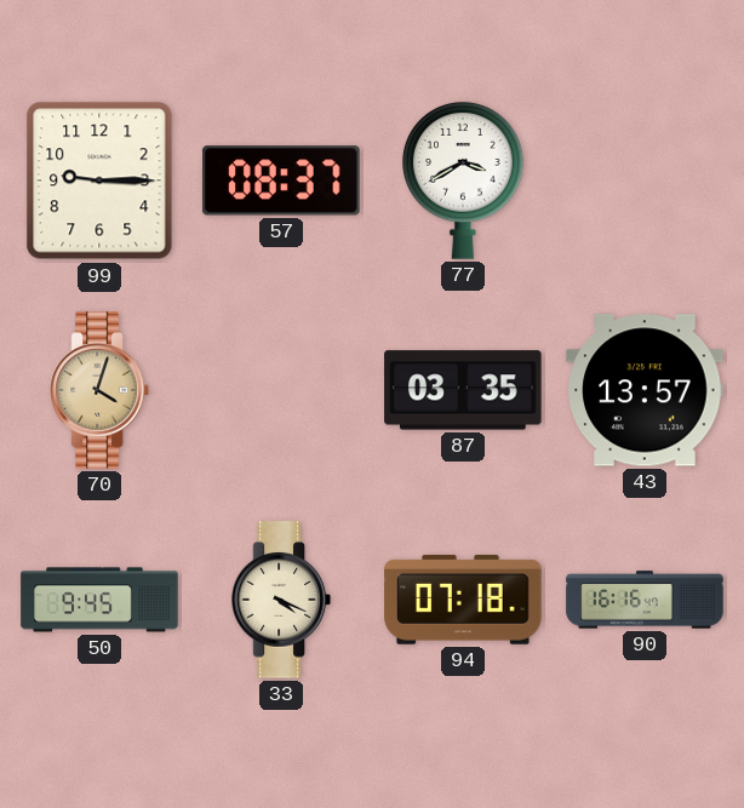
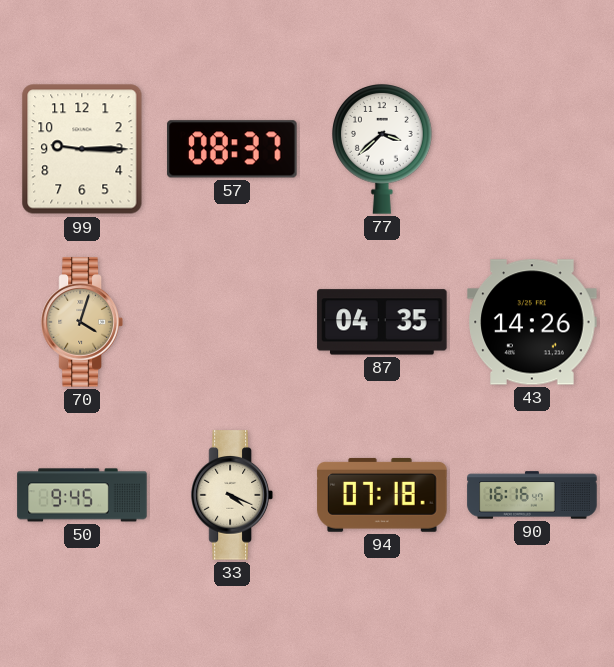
77: 3:40 -> 3:38
87: 03:35 -> 04:35
43: 13:57 -> 14:26
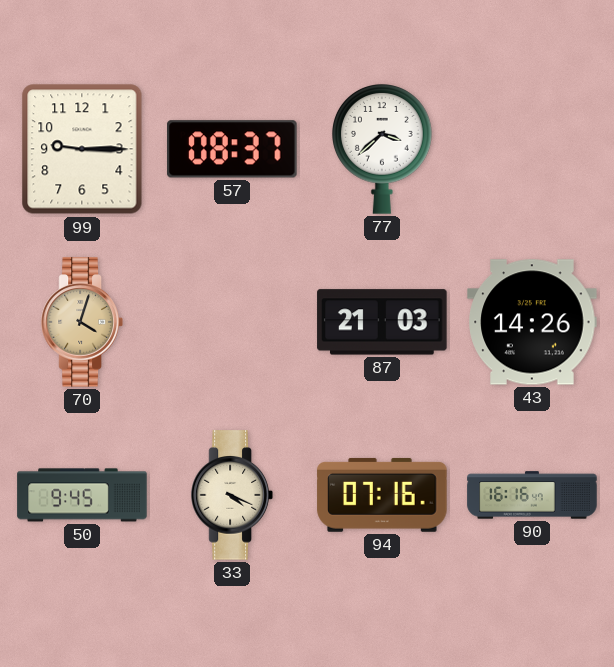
87: 04:35 -> 21:03
94: 07:18 -> 07:16
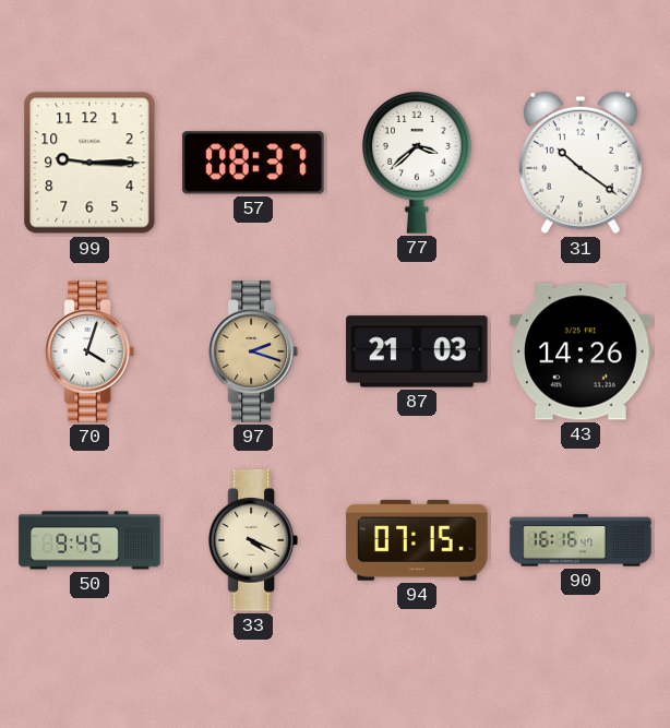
31: none -> 10:21
70 dial: champagne -> white
97: none -> 2:18
94: 07:16 -> 07:15
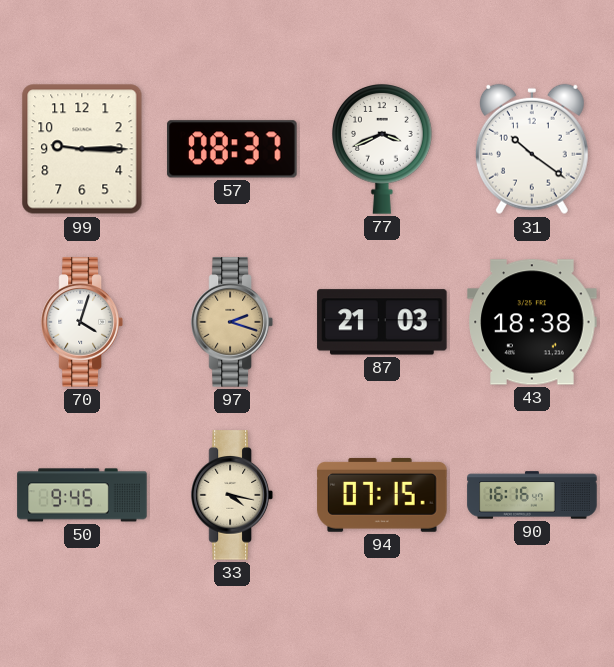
77: 3:38 -> 3:41
43: 14:26 -> 18:38
33: 4:19 -> 4:17
